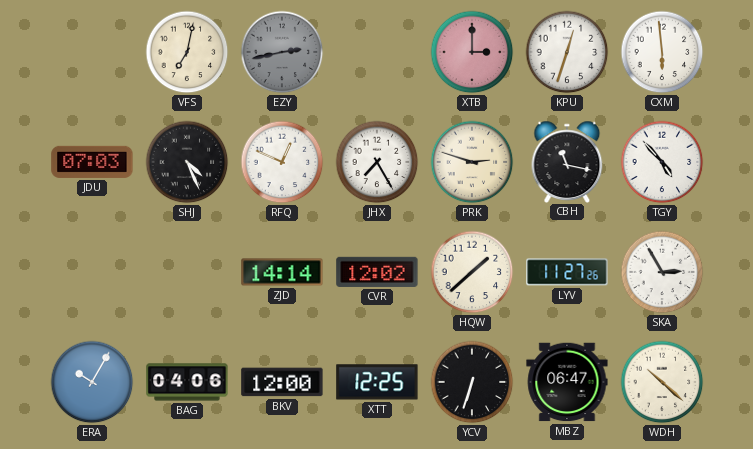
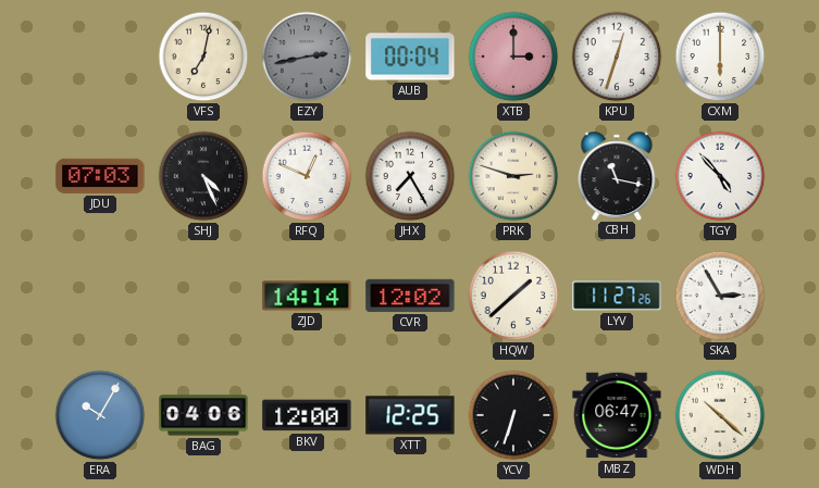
AUB: none -> 00:04
CXM: 5:59 -> 6:00
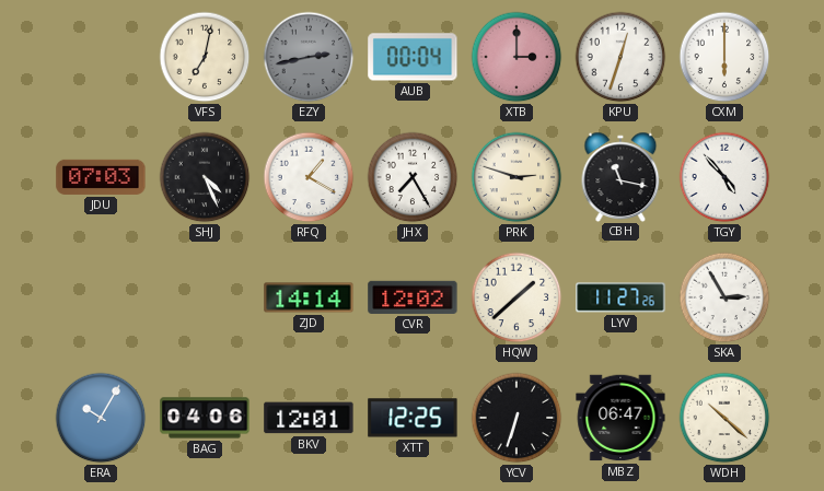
RFQ: 12:49 -> 1:20
BKV: 12:00 -> 12:01
